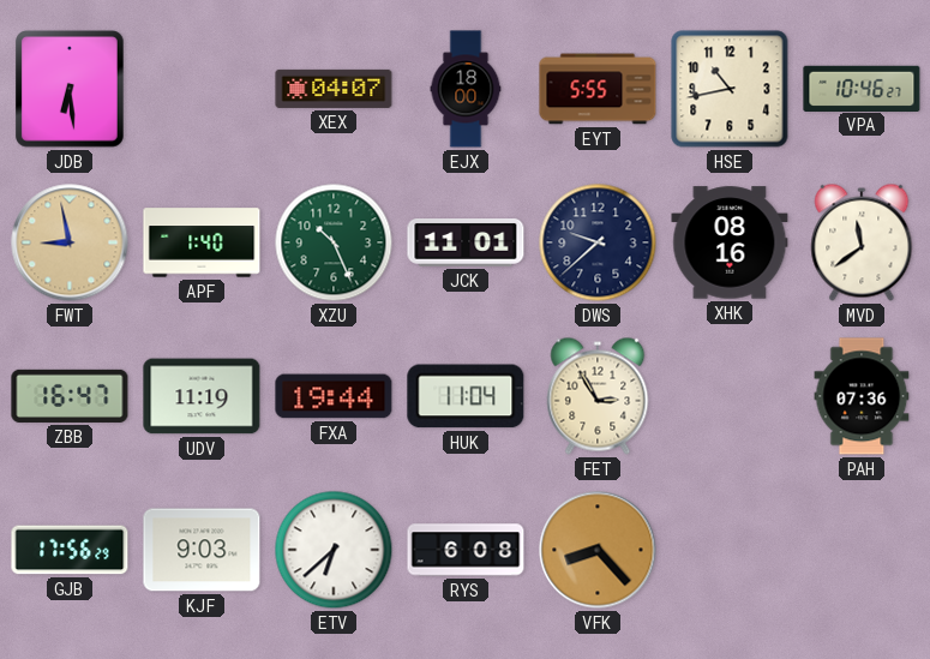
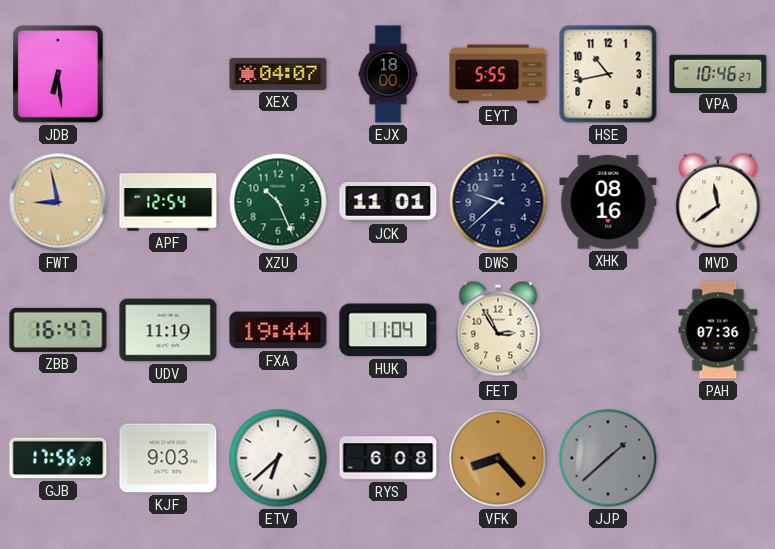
APF: 1:40 -> 12:54
JJP: none -> 1:38
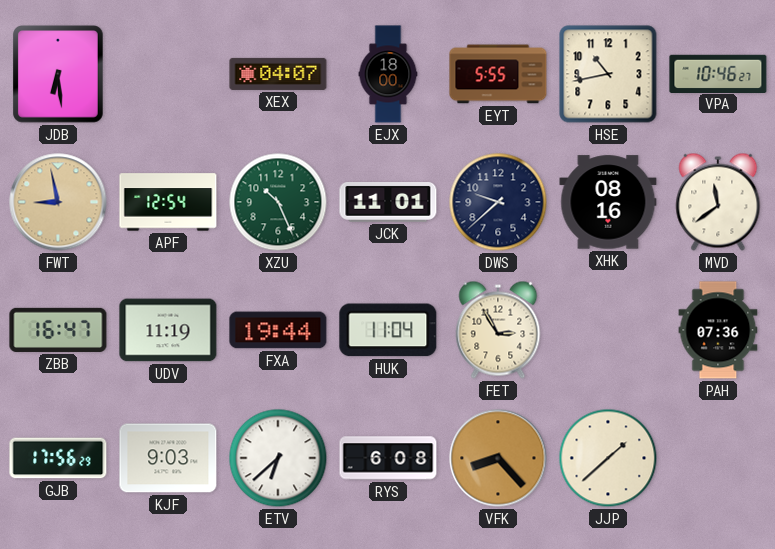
JJP dial: grey -> cream
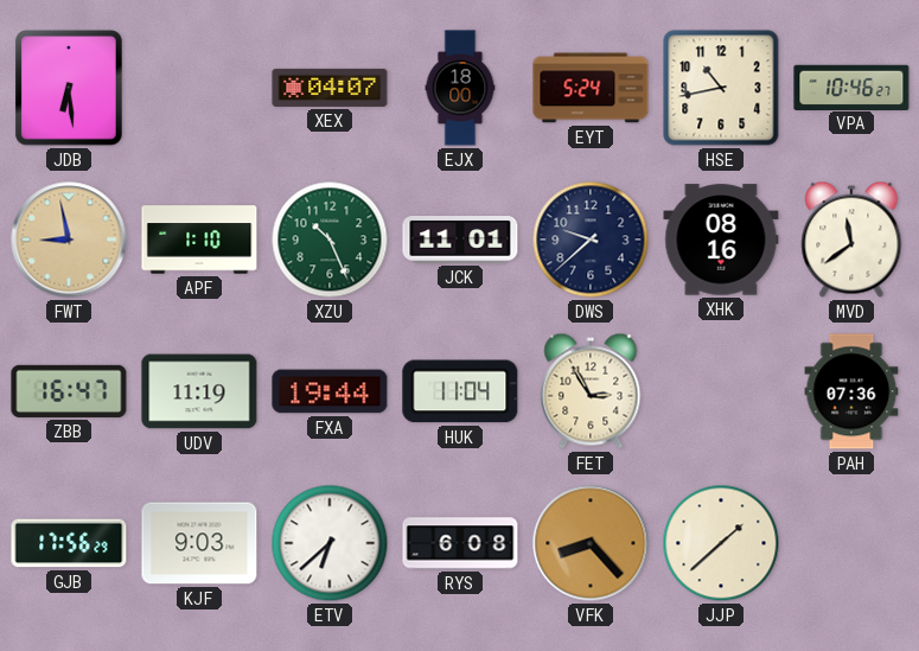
EYT: 5:55 -> 5:24
APF: 12:54 -> 1:10
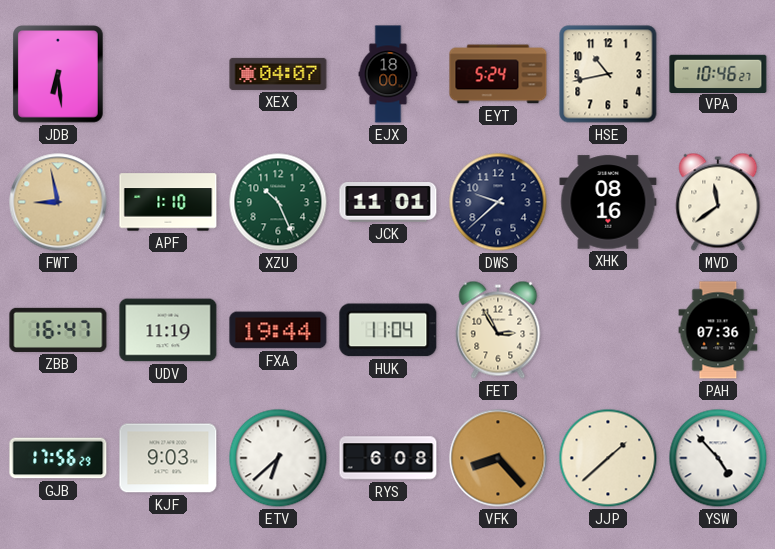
YSW: none -> 4:53
